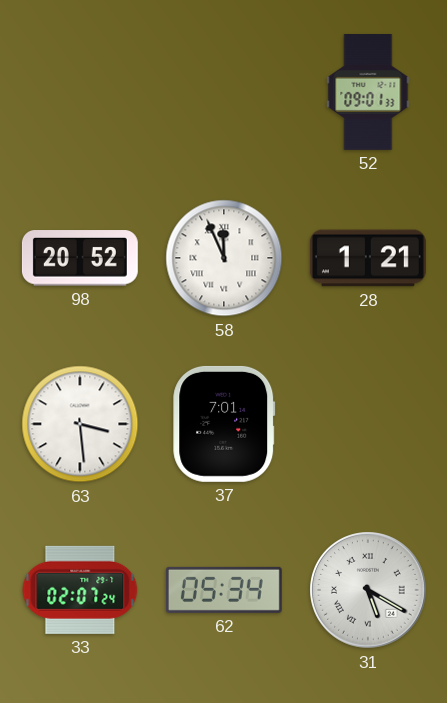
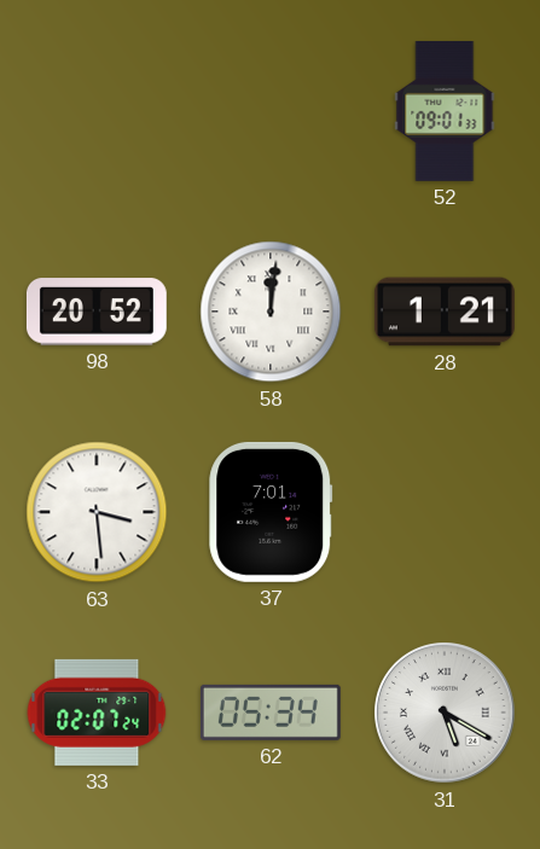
58: 11:56 -> 12:01
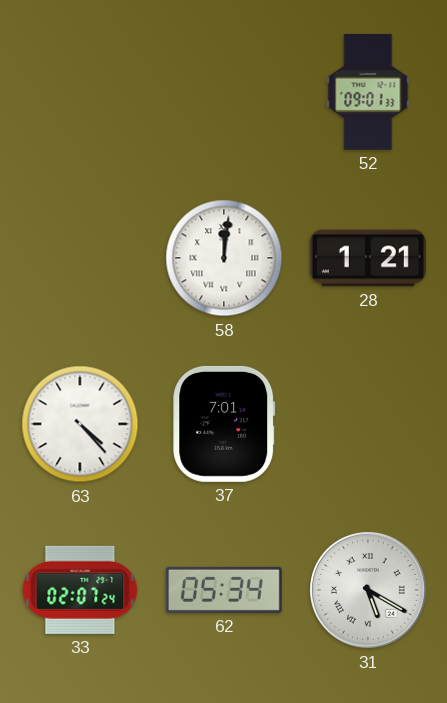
98: 20:52 -> none
63: 3:29 -> 4:23
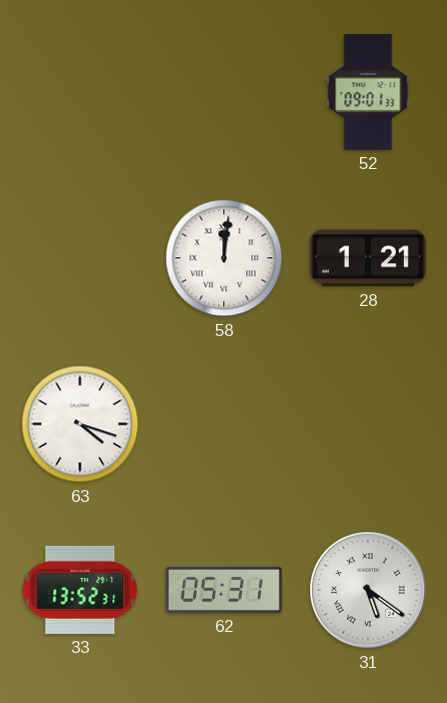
63: 4:23 -> 4:18
37: 7:01 -> none
33: 02:07 -> 13:52
62: 05:34 -> 05:31
31: 5:20 -> 5:21
